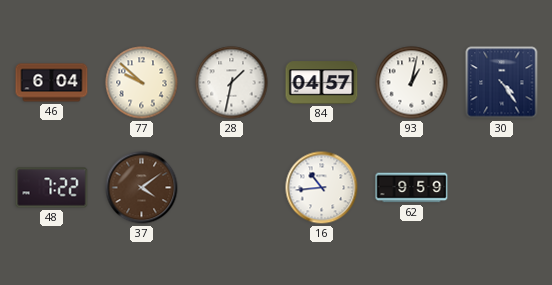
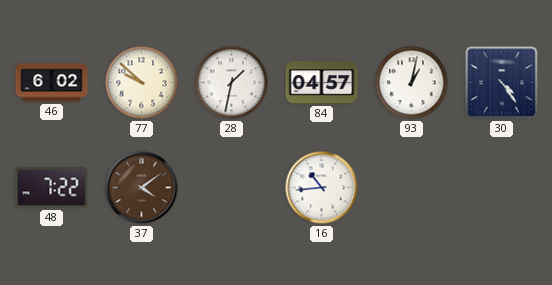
46: 6:04 -> 6:02
62: 9:59 -> none
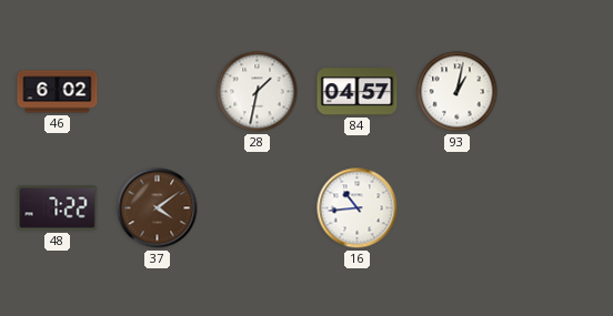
77: 9:52 -> none
30: 4:24 -> none
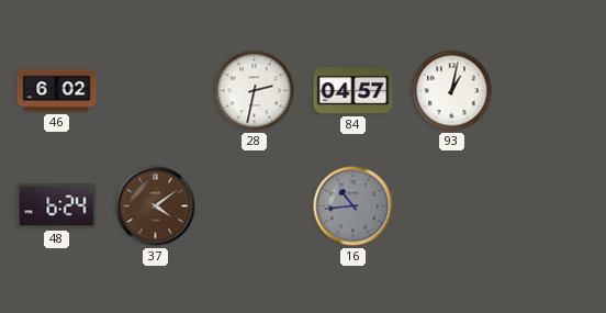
28: 1:32 -> 2:32
48: 7:22 -> 6:24
16 dial: white -> grey
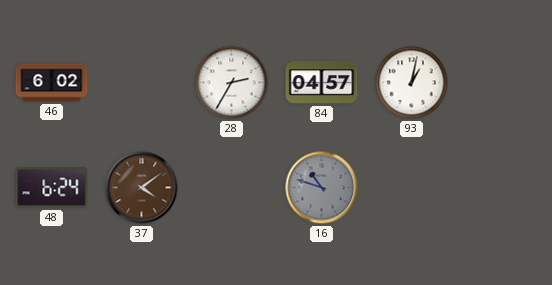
28: 2:32 -> 2:35
16: 10:44 -> 10:48
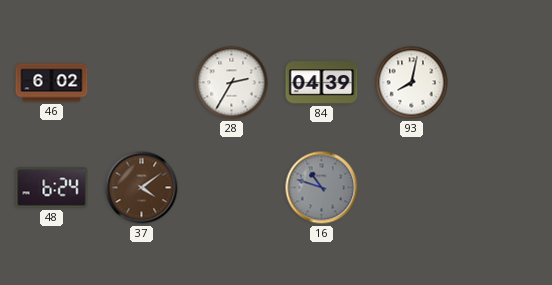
84: 04:57 -> 04:39
93: 1:02 -> 8:02
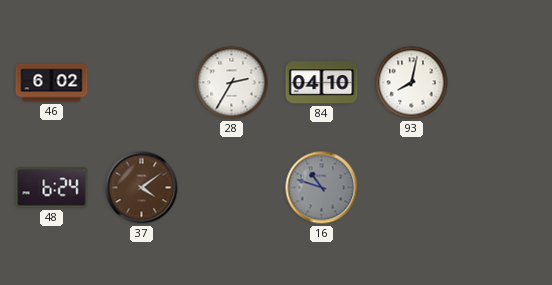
84: 04:39 -> 04:10
